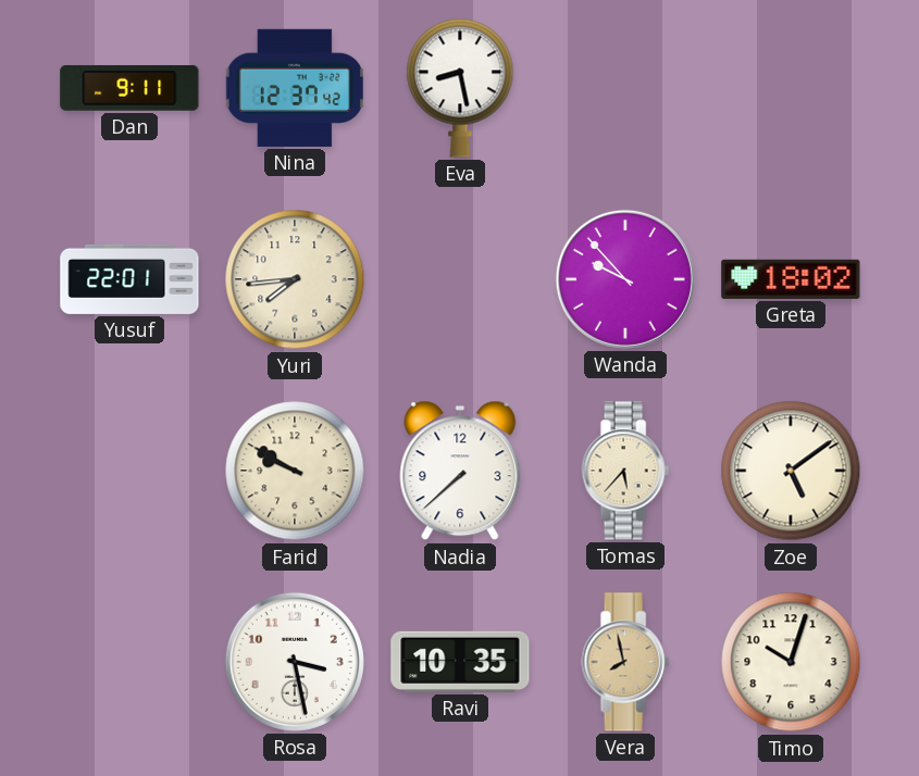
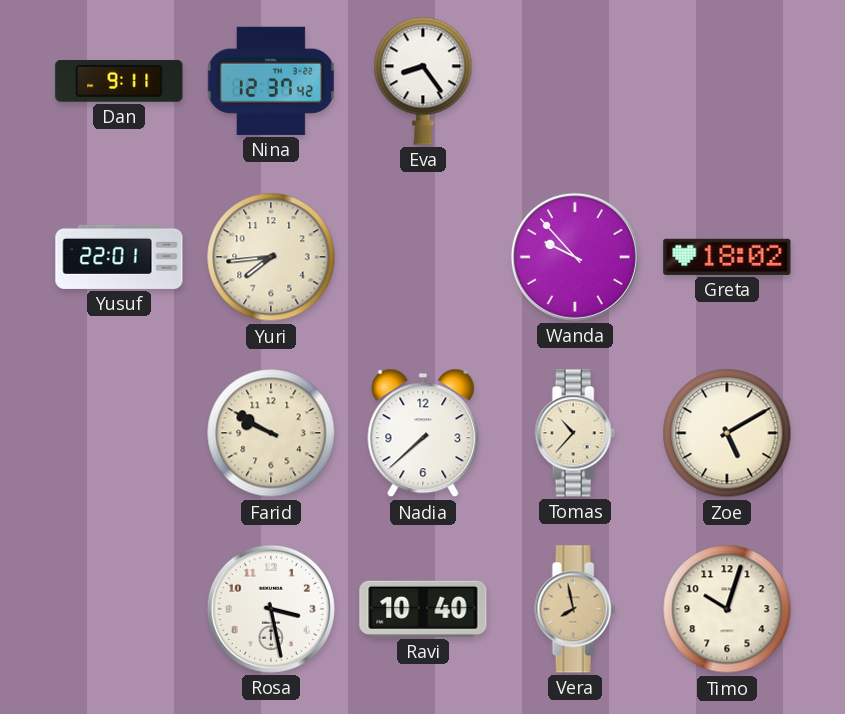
Eva: 8:28 -> 8:24
Tomas: 5:37 -> 10:37
Zoe: 5:09 -> 5:10
Ravi: 10:35 -> 10:40
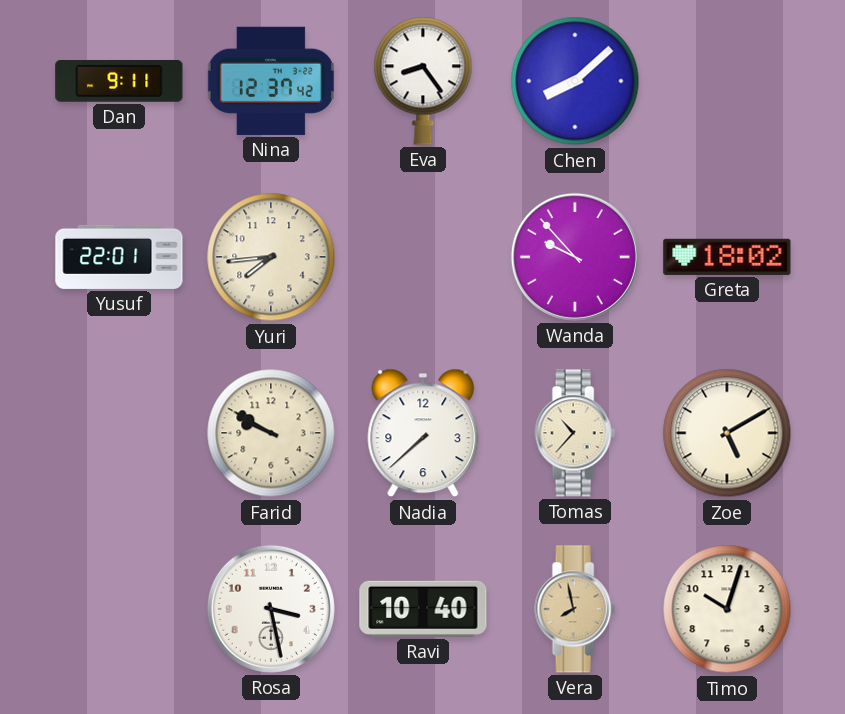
Chen: none -> 8:08
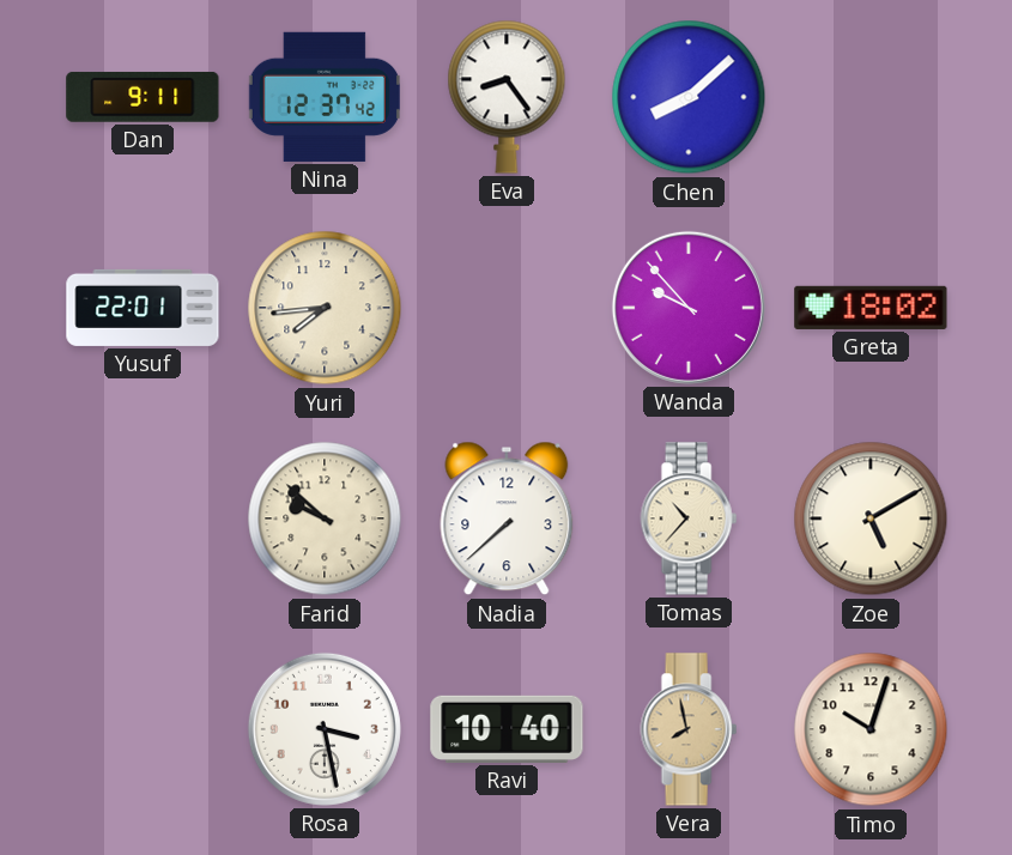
Farid: 9:50 -> 9:52
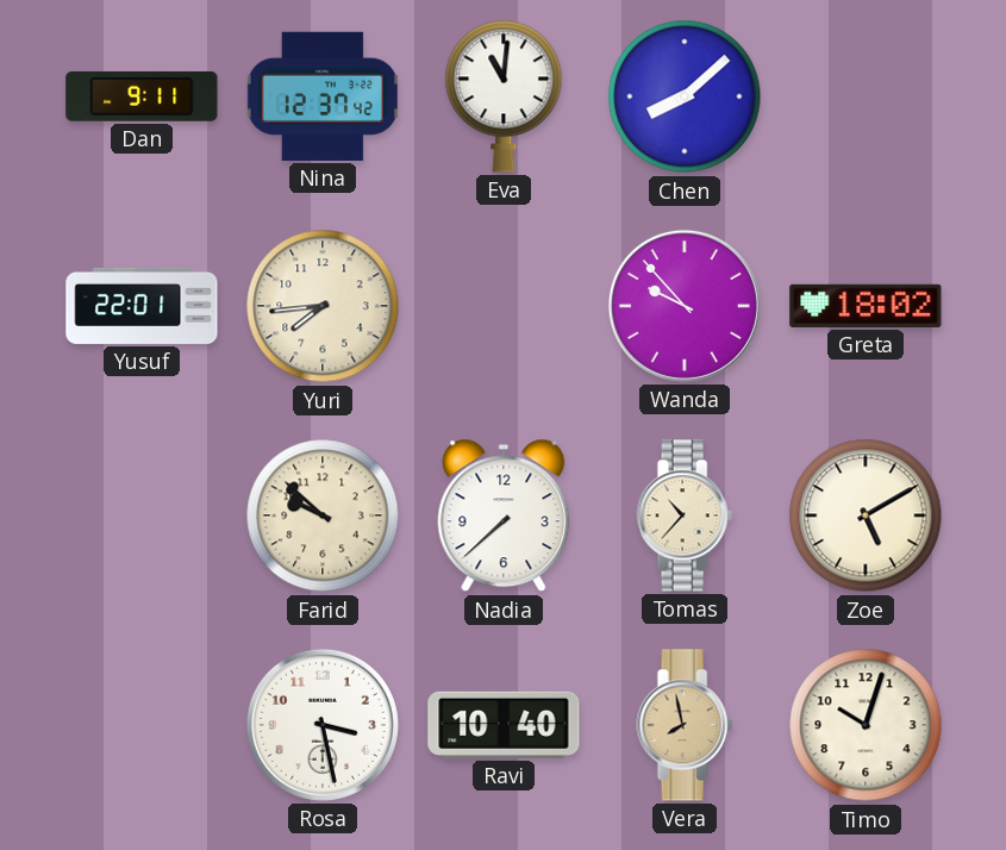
Eva: 8:24 -> 11:01
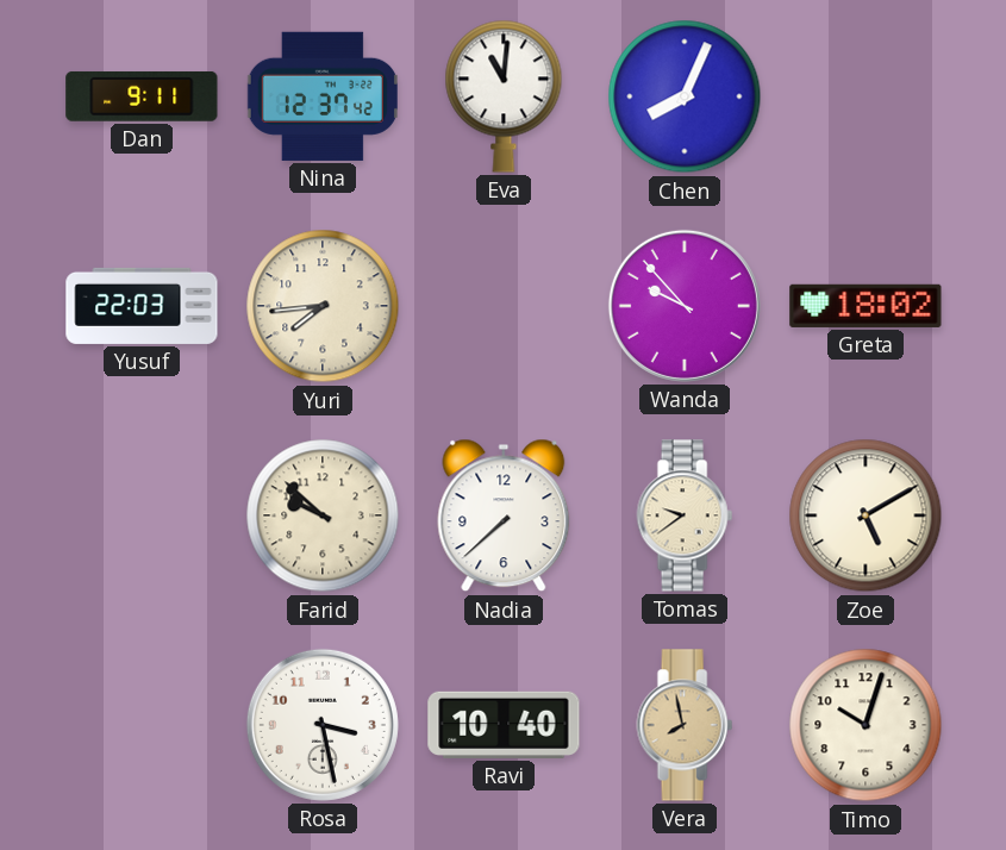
Chen: 8:08 -> 8:04
Yusuf: 22:01 -> 22:03
Tomas: 10:37 -> 9:39
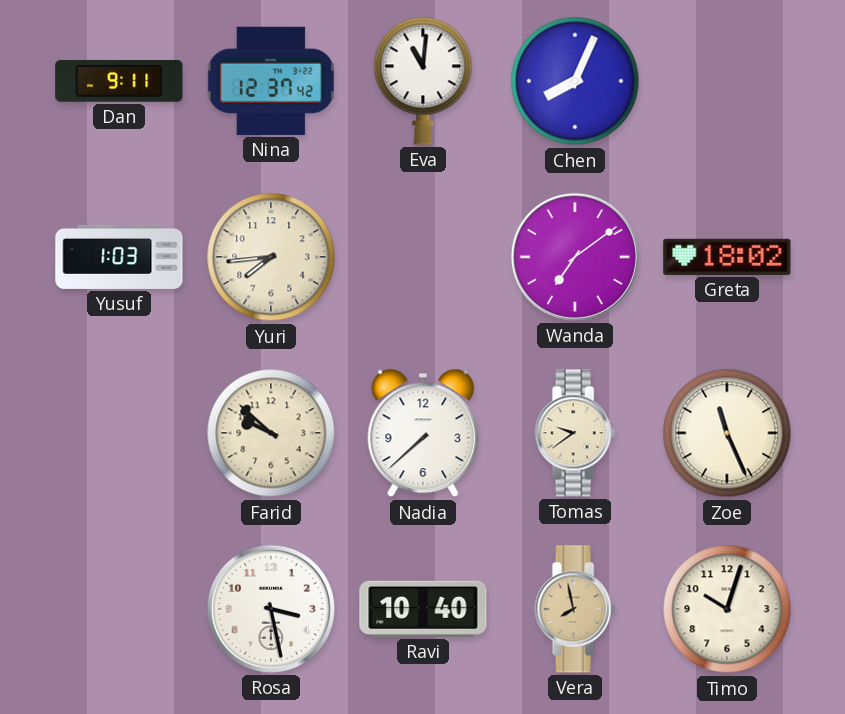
Yusuf: 22:03 -> 1:03
Wanda: 9:53 -> 7:09
Zoe: 5:10 -> 11:26
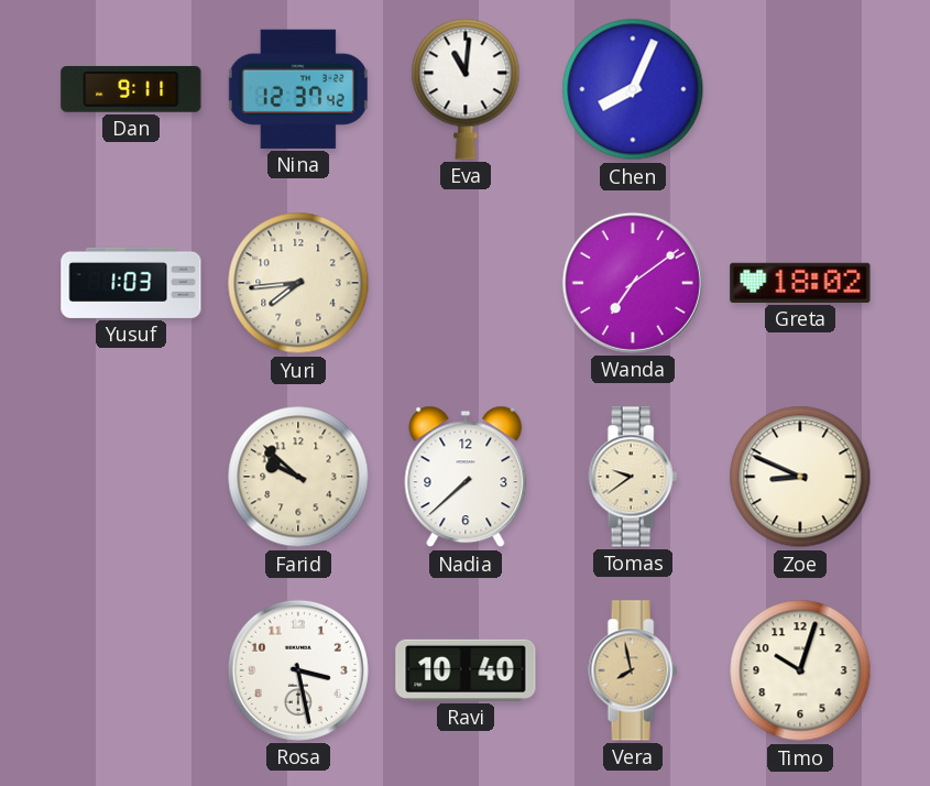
Zoe: 11:26 -> 8:49
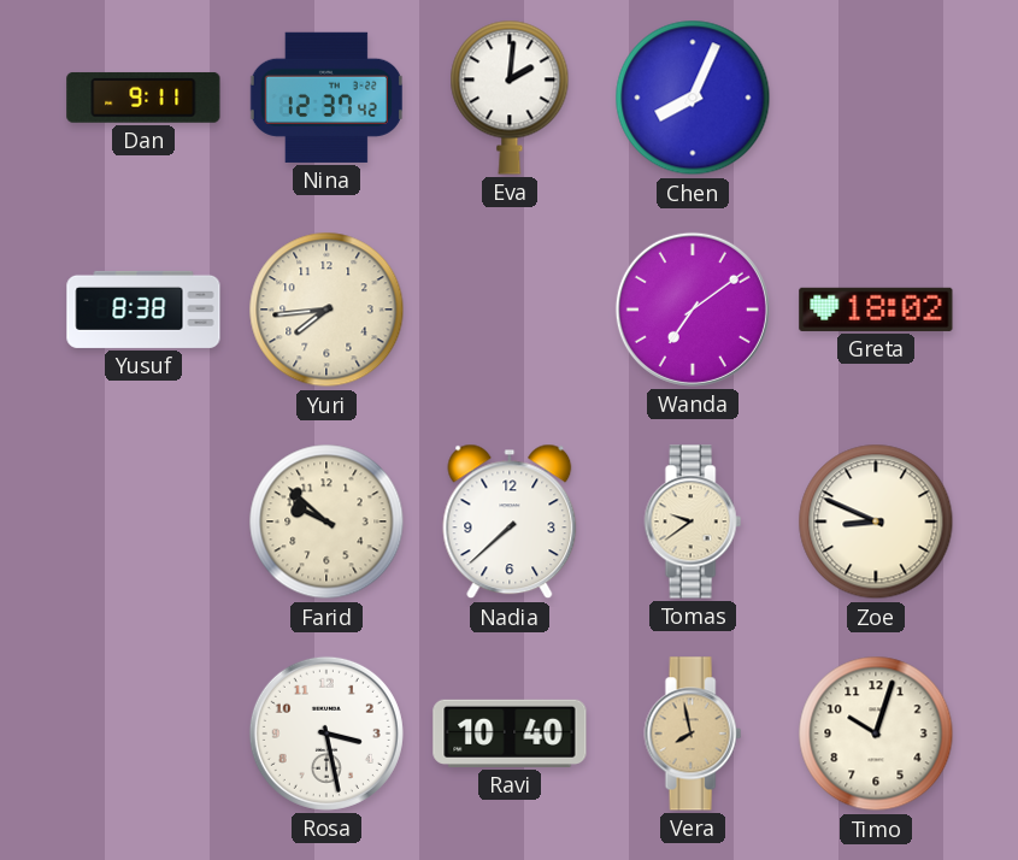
Eva: 11:01 -> 2:01
Yusuf: 1:03 -> 8:38
